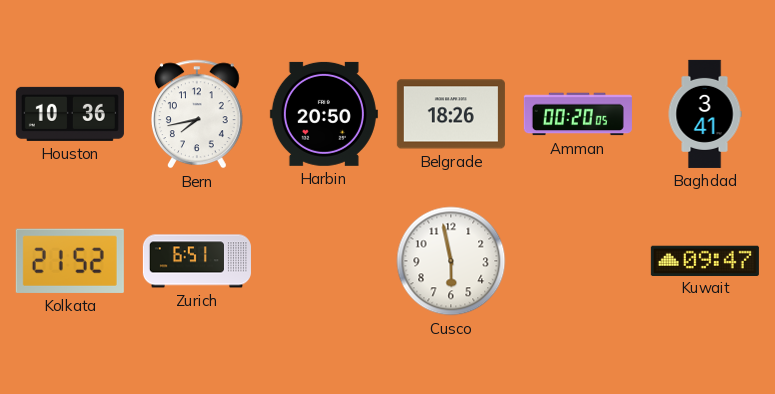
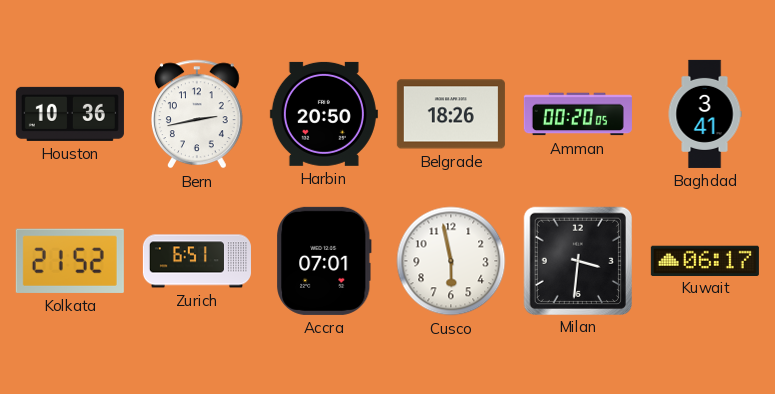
Bern: 7:43 -> 2:43
Accra: none -> 07:01
Milan: none -> 3:31
Kuwait: 09:47 -> 06:17
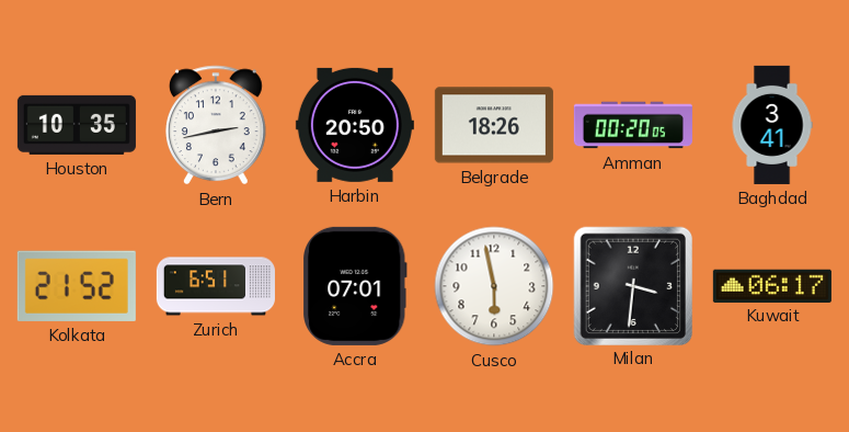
Houston: 10:36 -> 10:35
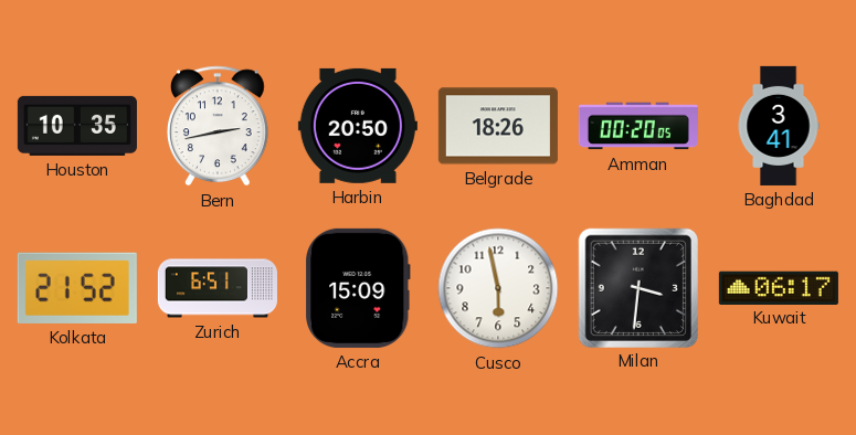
Accra: 07:01 -> 15:09
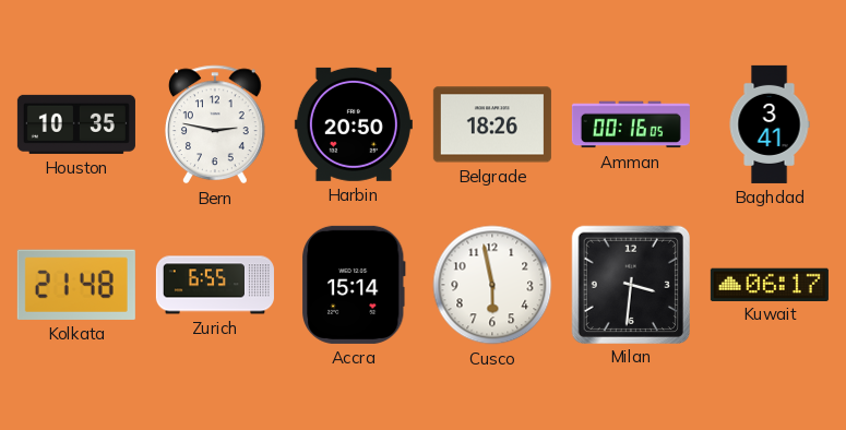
Bern: 2:43 -> 2:47
Amman: 00:20 -> 00:16
Kolkata: 21:52 -> 21:48
Zurich: 6:51 -> 6:55
Accra: 15:09 -> 15:14
